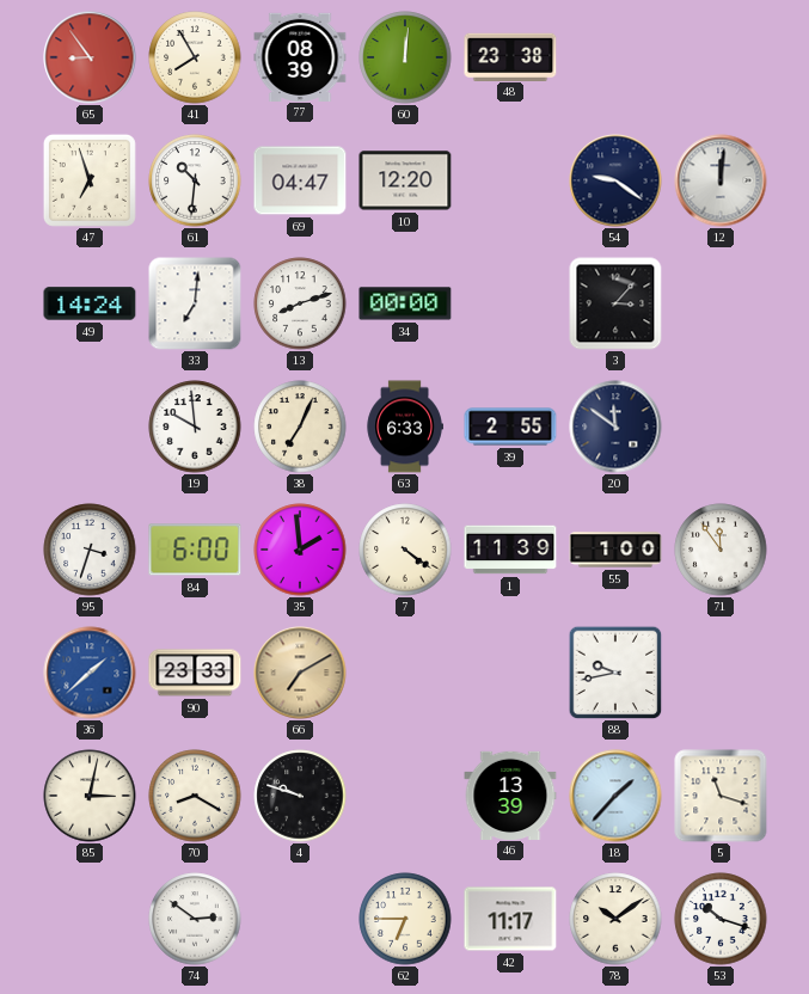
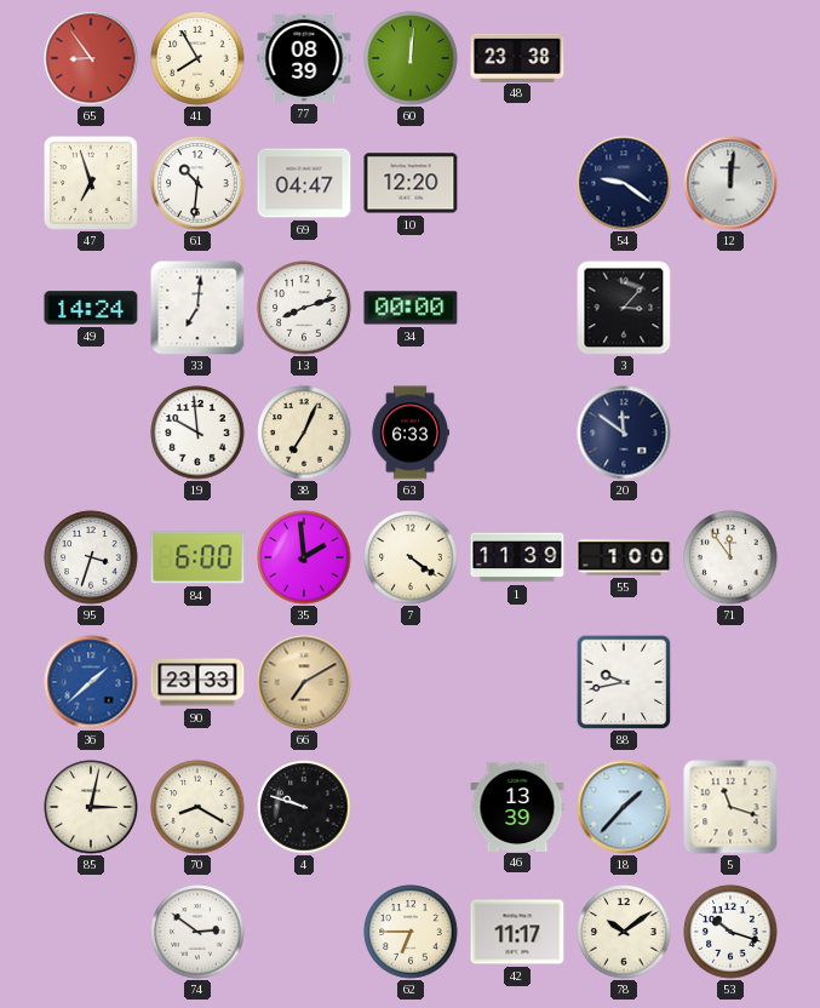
39: 2:55 -> none
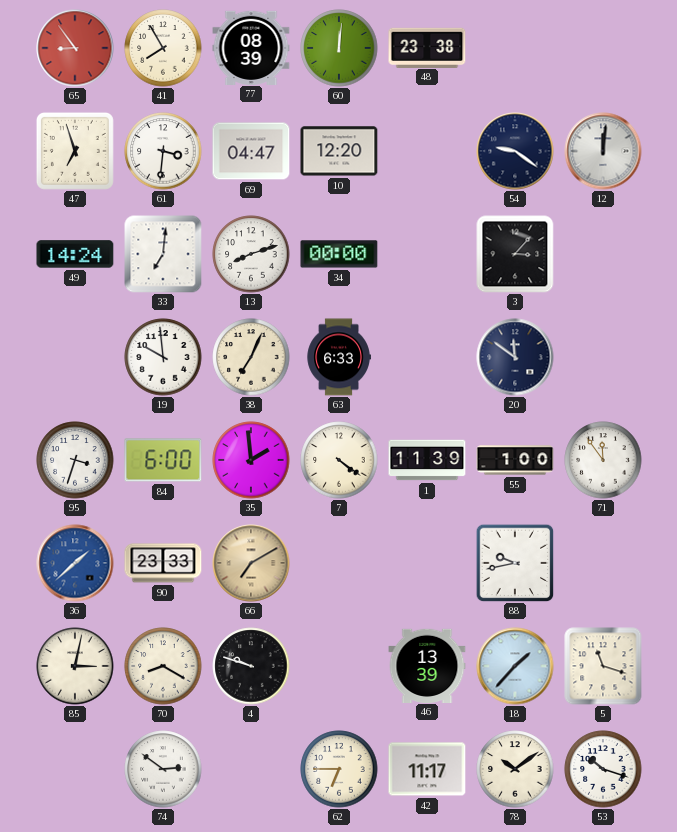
61: 10:31 -> 3:31
